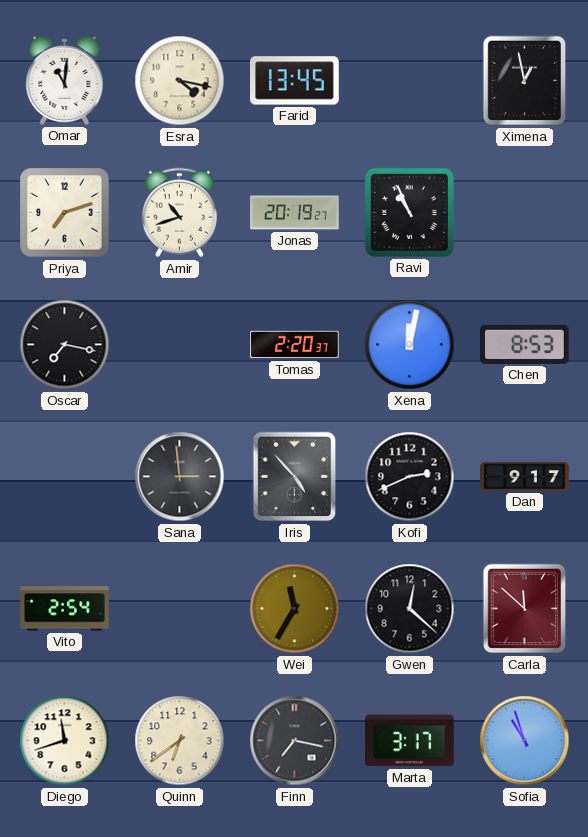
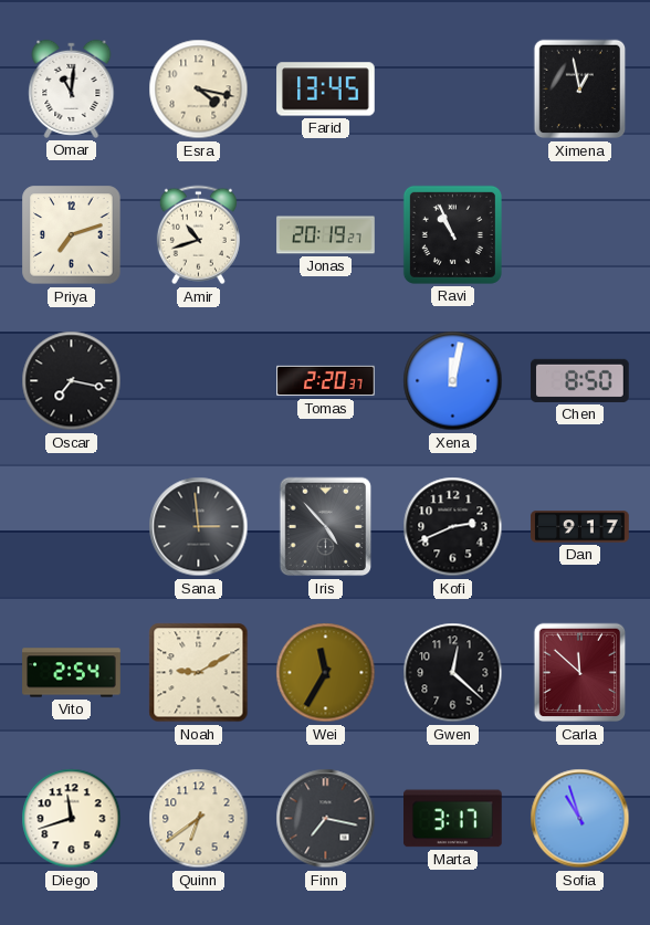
Chen: 8:53 -> 8:50
Noah: none -> 9:10
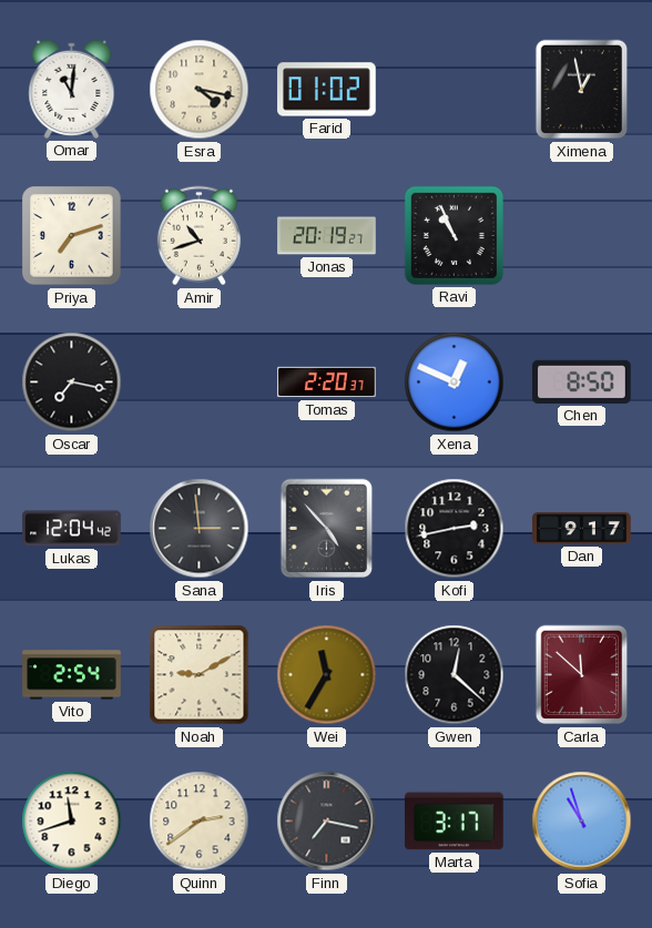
Farid: 13:45 -> 01:02
Xena: 12:02 -> 12:49
Lukas: none -> 12:04
Kofi: 2:41 -> 2:43
Quinn: 6:39 -> 2:39
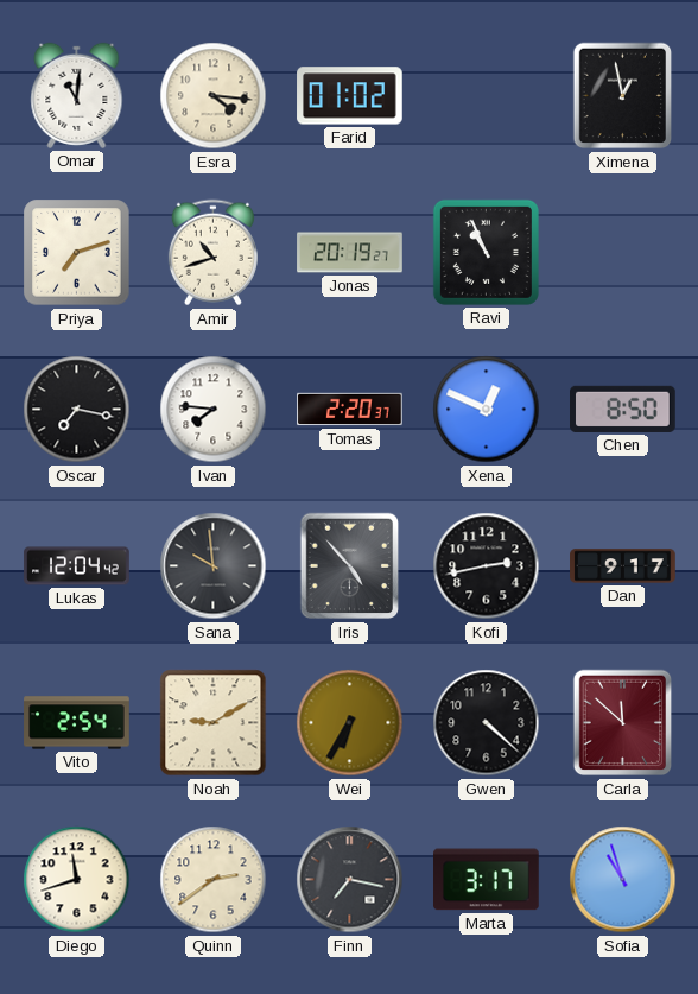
Esra: 4:17 -> 4:16
Ivan: none -> 7:46
Sana: 2:59 -> 9:59
Wei: 11:35 -> 6:35
Gwen: 12:22 -> 4:22
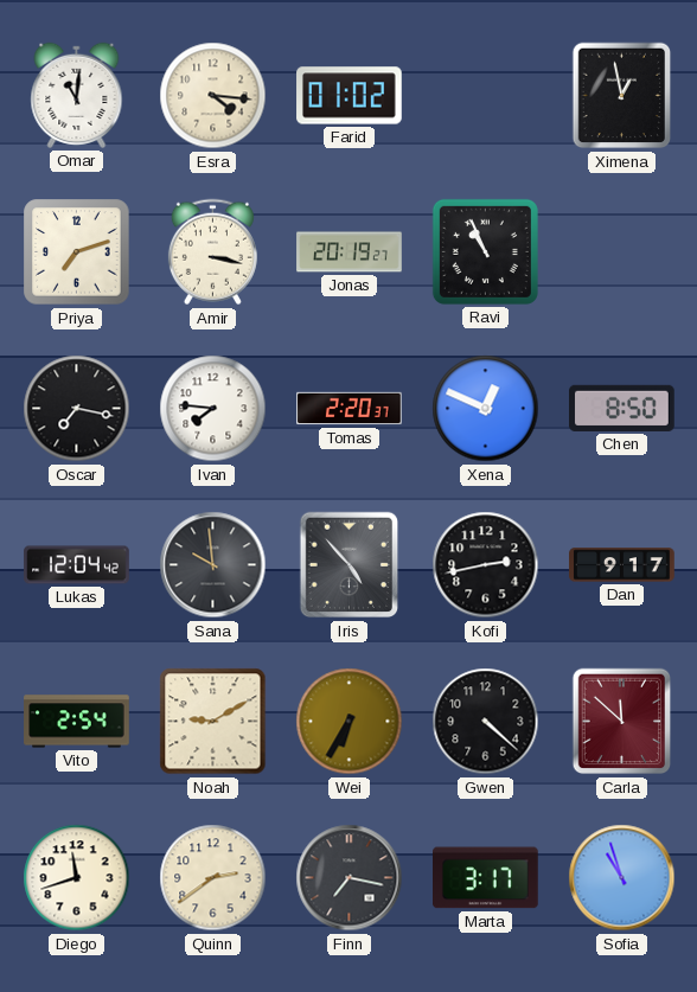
Amir: 10:42 -> 3:17
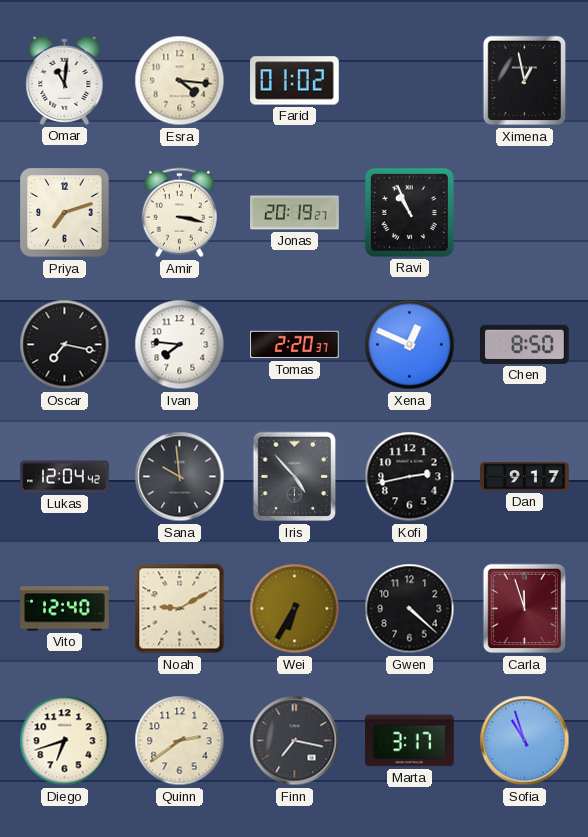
Vito: 2:54 -> 12:40
Carla: 11:52 -> 11:57
Diego: 11:42 -> 6:42
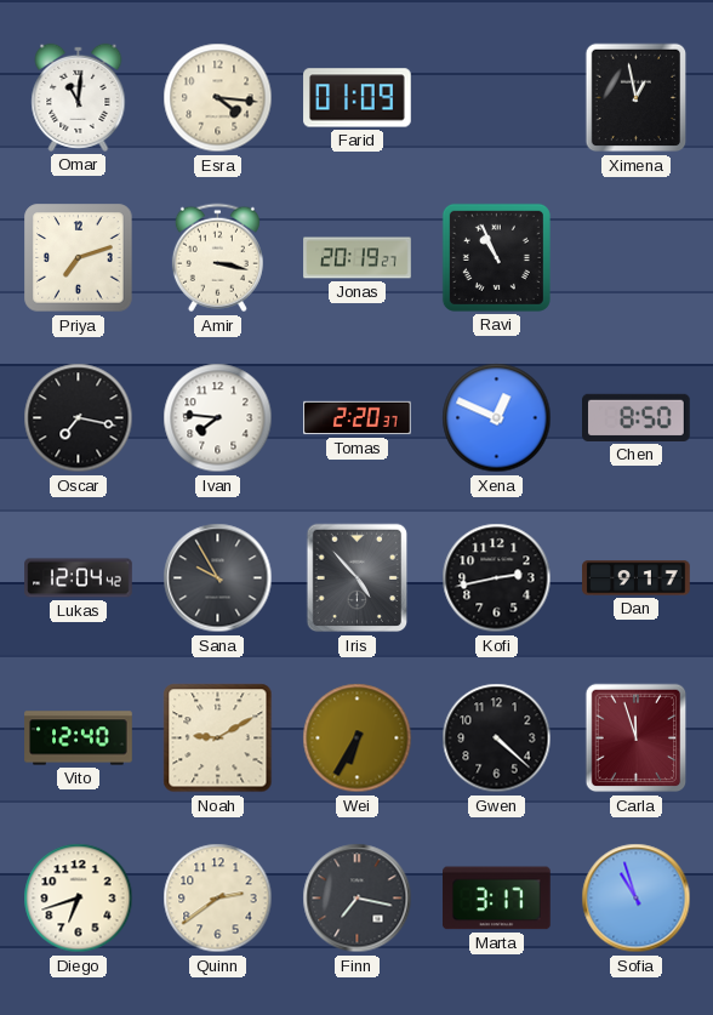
Farid: 01:02 -> 01:09
Sana: 9:59 -> 9:55
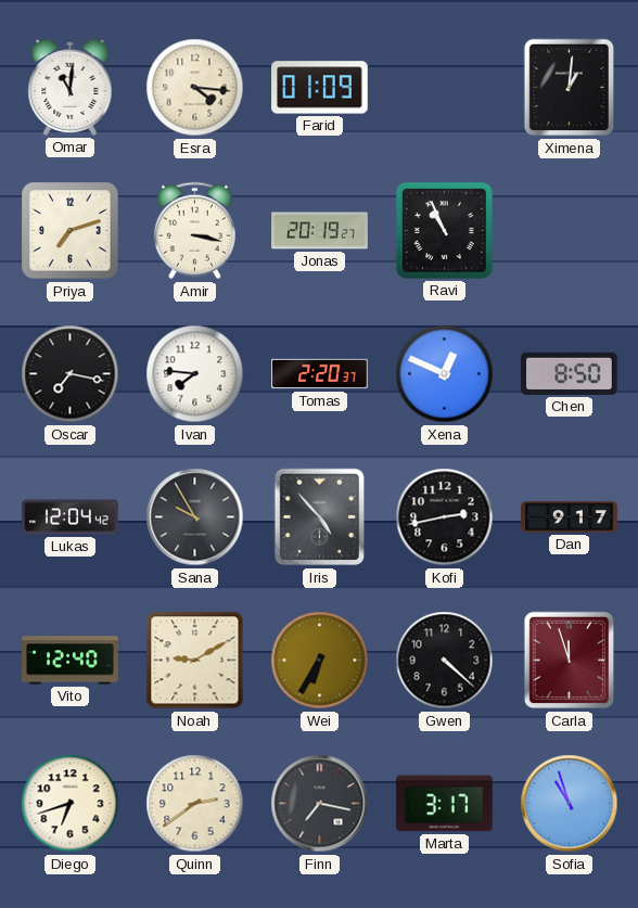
Ximena: 12:58 -> 1:01
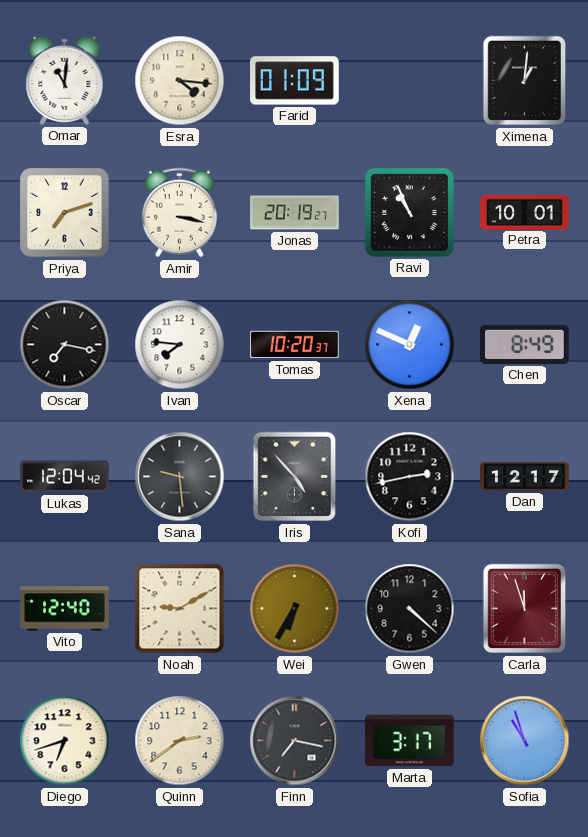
Petra: none -> 10:01
Tomas: 2:20 -> 10:20
Chen: 8:50 -> 8:49
Sana: 9:55 -> 9:29
Dan: 9:17 -> 12:17
